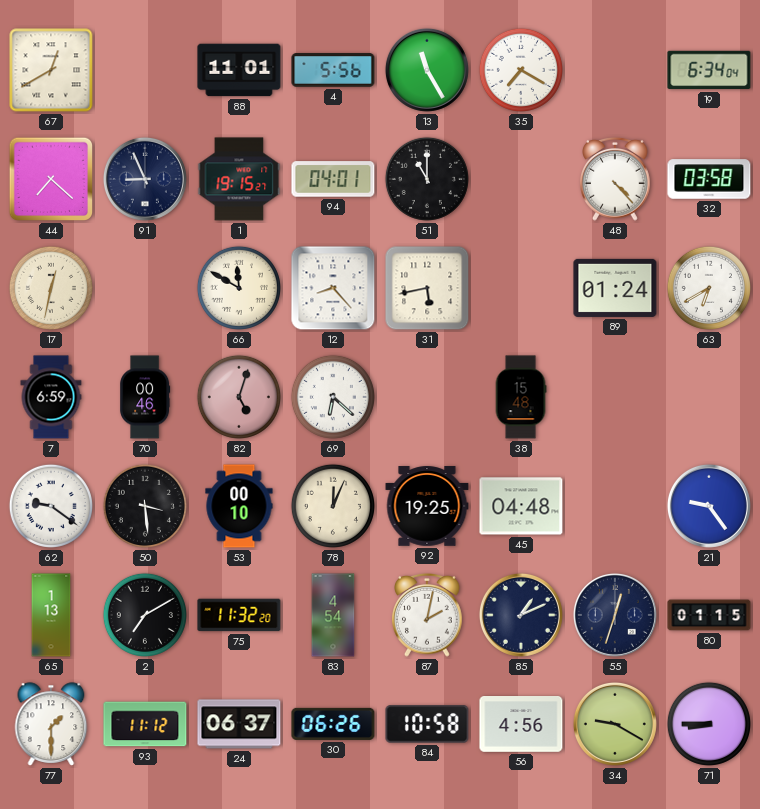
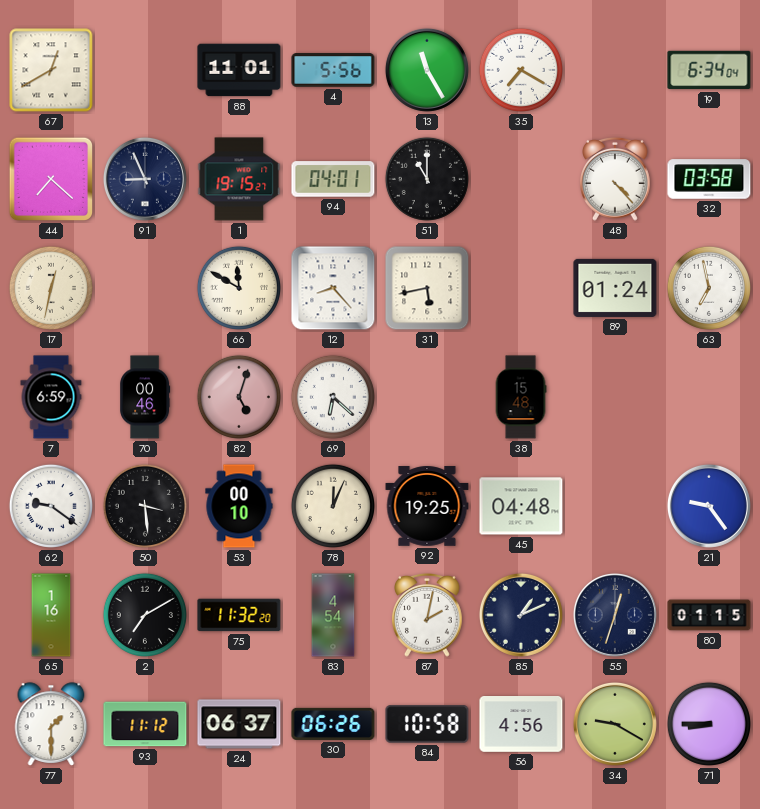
63: 6:40 -> 6:58
65: 1:13 -> 1:16
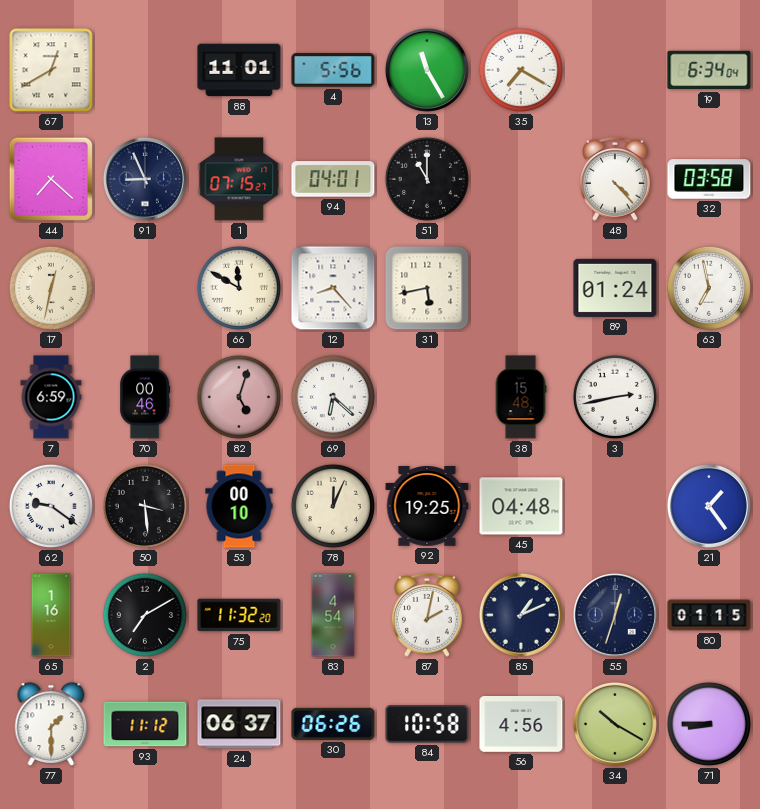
1: 19:15 -> 07:15
3: none -> 2:43
21: 9:24 -> 1:24
34: 9:20 -> 10:20
